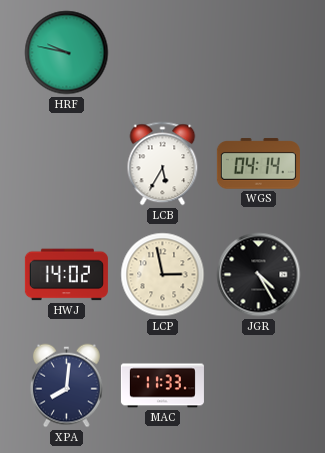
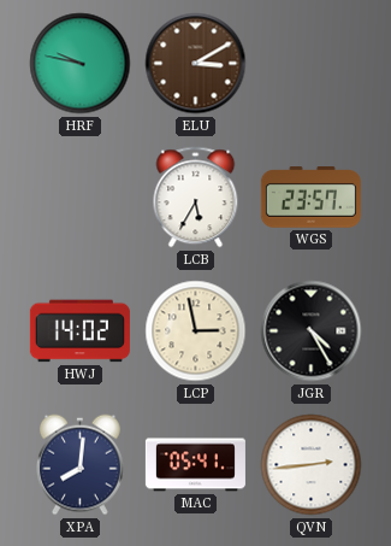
ELU: none -> 3:10
WGS: 04:14 -> 23:57
MAC: 11:33 -> 05:41
QVN: none -> 2:44
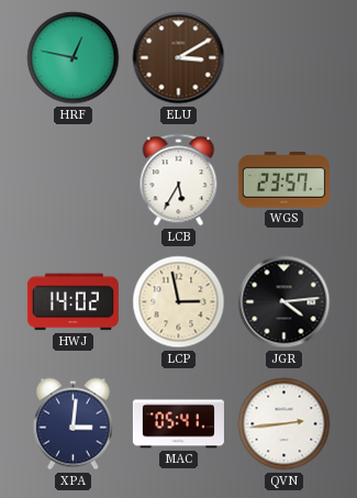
HRF: 9:47 -> 12:47
JGR: 4:25 -> 4:14
XPA: 8:01 -> 3:01
